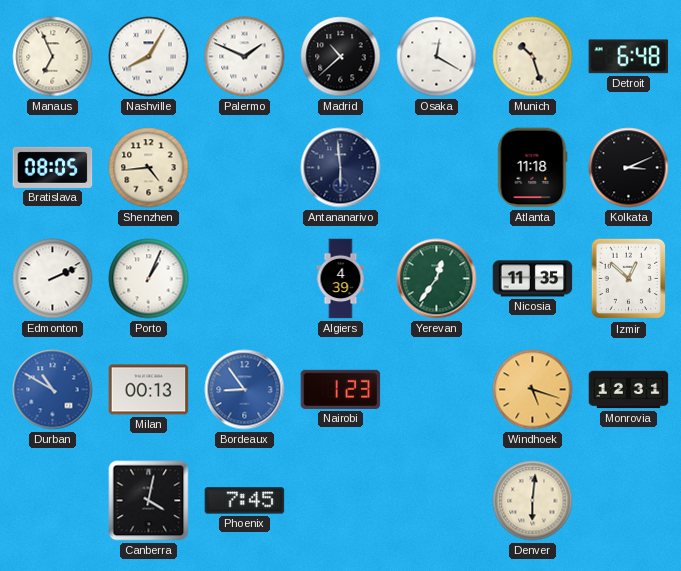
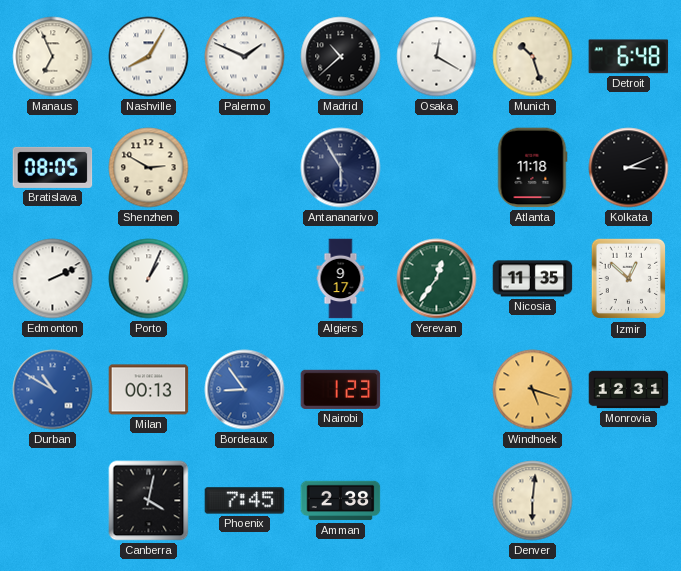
Shenzhen: 4:44 -> 2:50
Antananarivo: 5:59 -> 5:55
Algiers: 4:39 -> 9:17
Amman: none -> 2:38
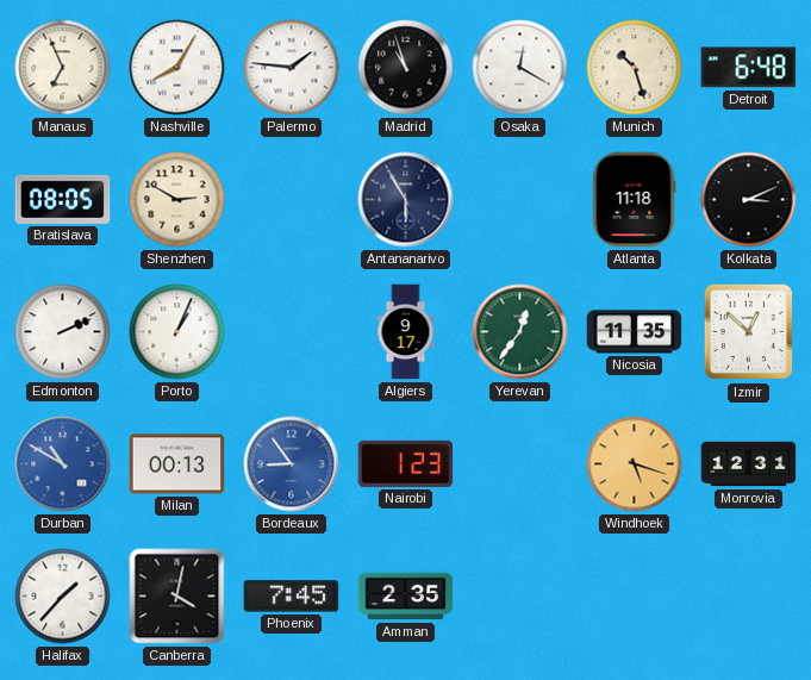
Palermo: 1:49 -> 1:46
Madrid: 10:38 -> 10:57
Halifax: none -> 1:37
Amman: 2:38 -> 2:35
Denver: 6:01 -> none
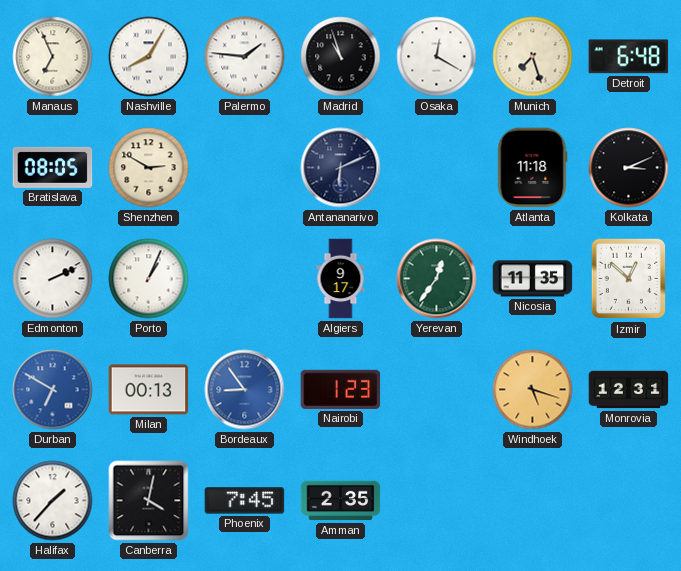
Munich: 10:27 -> 7:27
Antananarivo: 5:55 -> 6:11
Durban: 10:50 -> 6:50
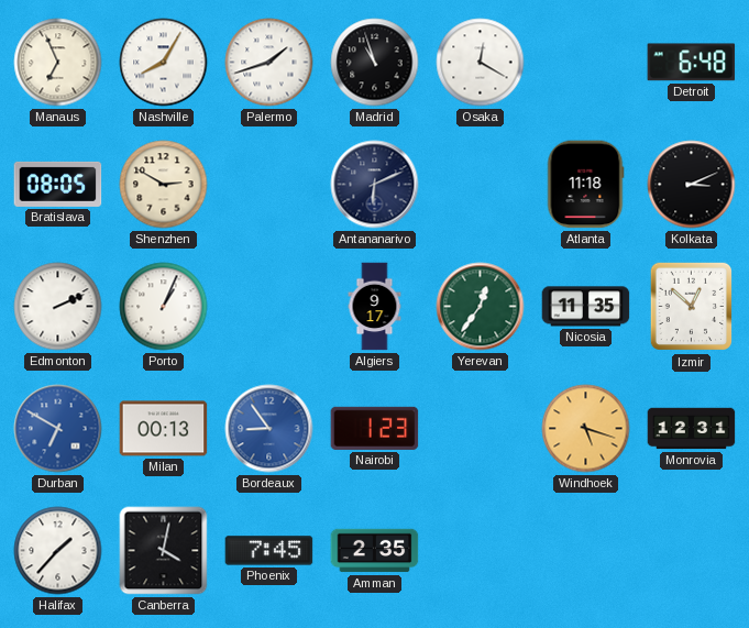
Palermo: 1:46 -> 1:42
Munich: 7:27 -> none
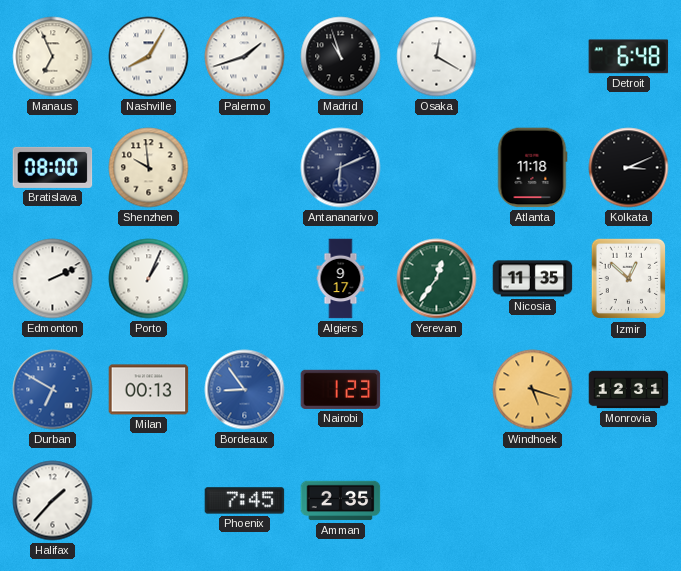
Bratislava: 08:05 -> 08:00
Shenzhen: 2:50 -> 9:59
Canberra: 4:02 -> none
